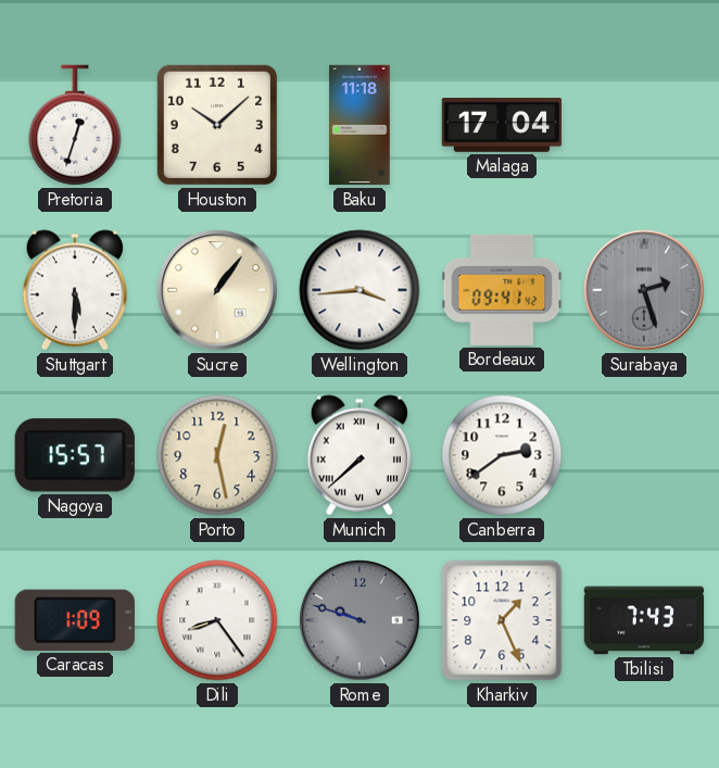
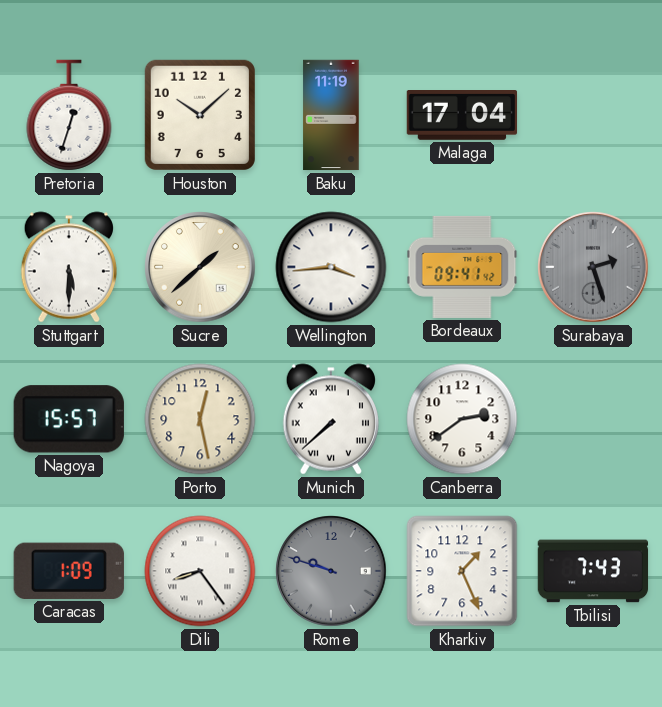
Baku: 11:18 -> 11:19
Sucre: 1:06 -> 1:38
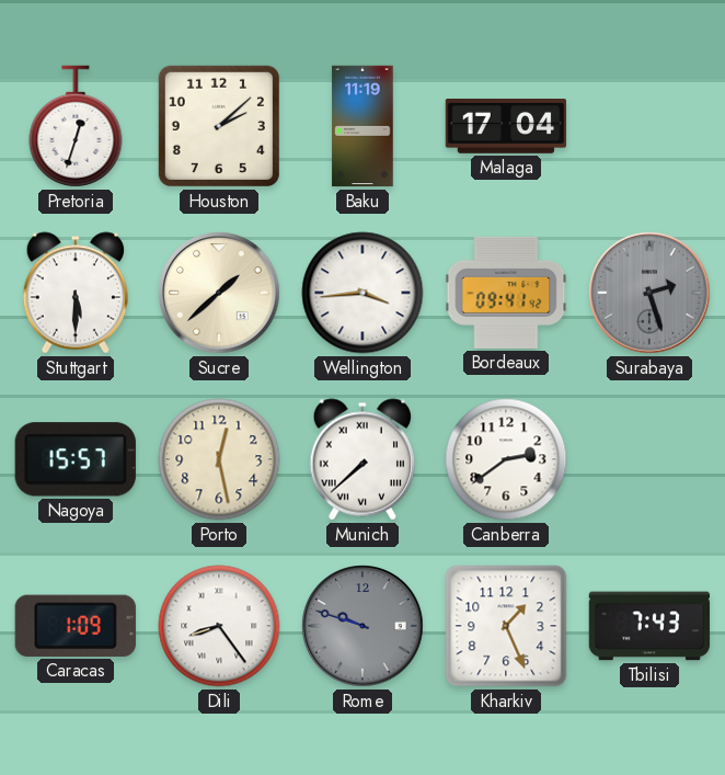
Houston: 10:08 -> 2:08
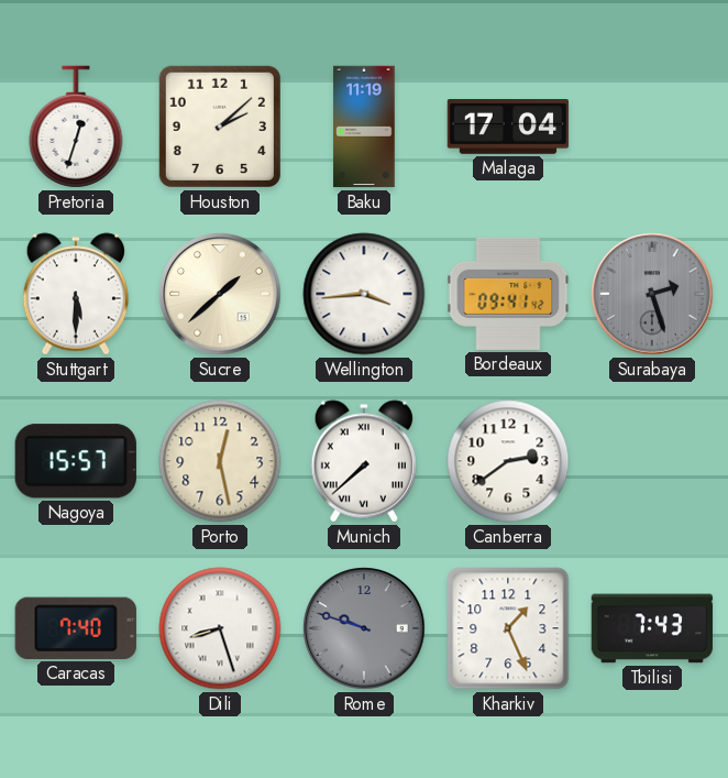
Caracas: 1:09 -> 7:40
Dili: 8:24 -> 8:27
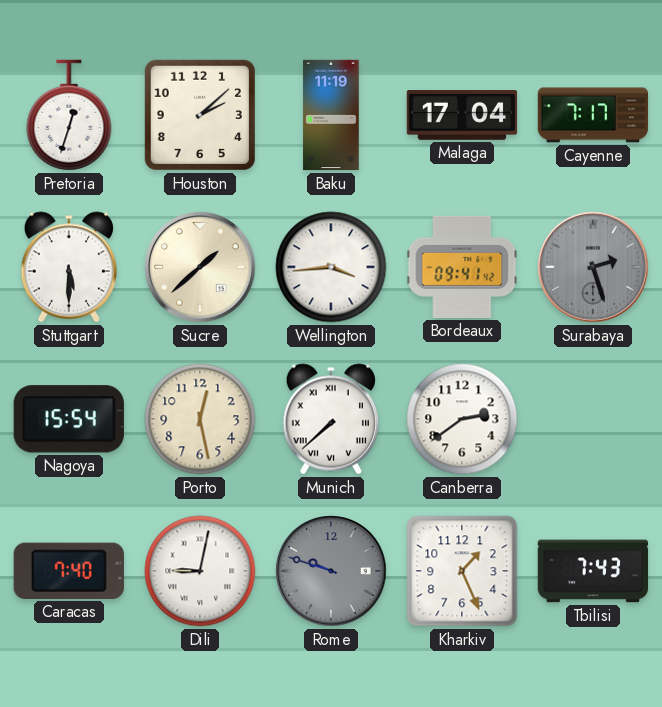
Cayenne: none -> 7:17
Nagoya: 15:57 -> 15:54
Dili: 8:27 -> 9:02
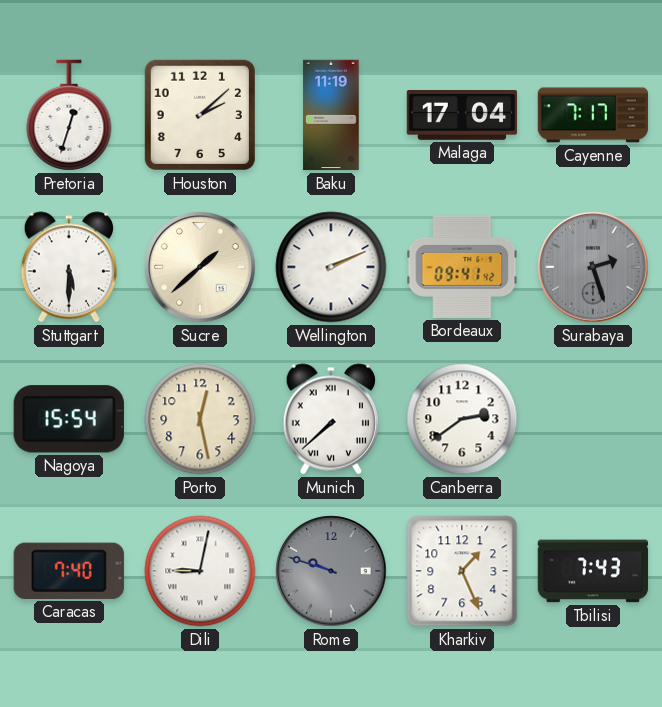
Wellington: 3:44 -> 2:11
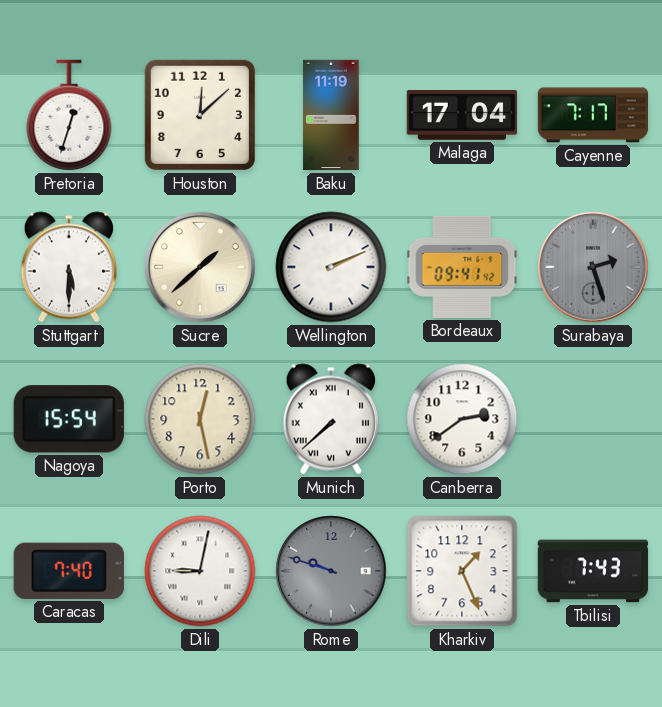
Houston: 2:08 -> 12:08
